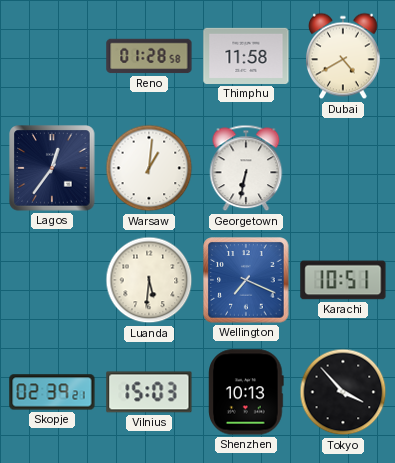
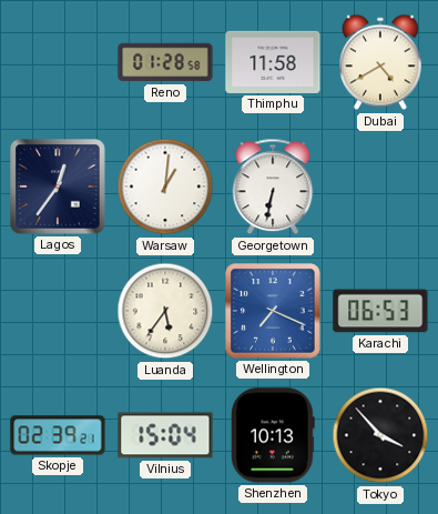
Luanda: 5:31 -> 5:36
Karachi: 10:51 -> 06:53
Vilnius: 15:03 -> 15:04
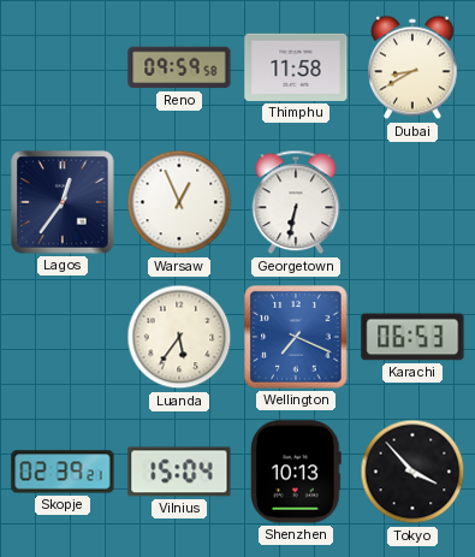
Reno: 01:28 -> 09:59
Dubai: 4:40 -> 8:40
Warsaw: 1:01 -> 12:56
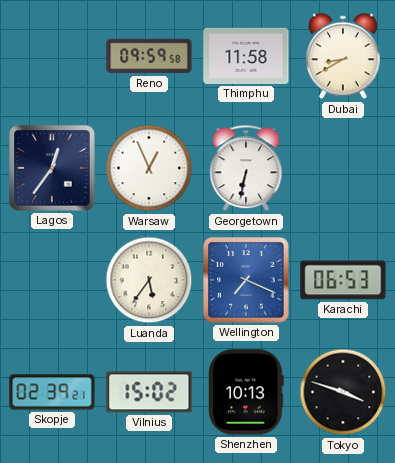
Vilnius: 15:04 -> 15:02
Tokyo: 3:53 -> 3:48
